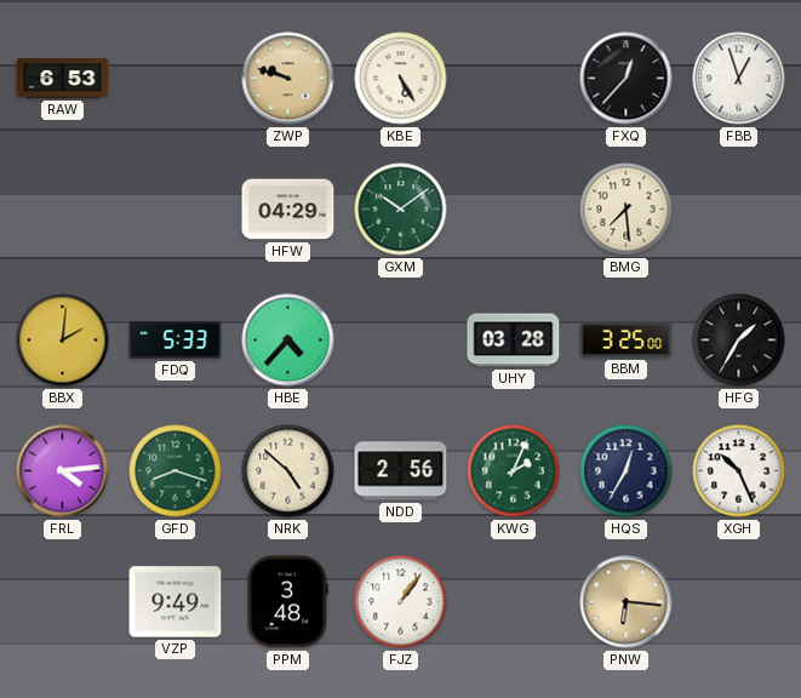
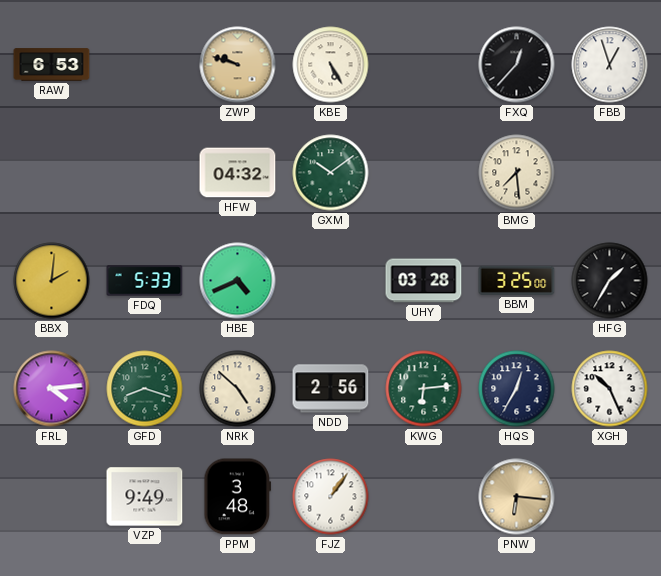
HFW: 04:29 -> 04:32
HBE: 4:37 -> 4:41
KWG: 2:04 -> 6:14
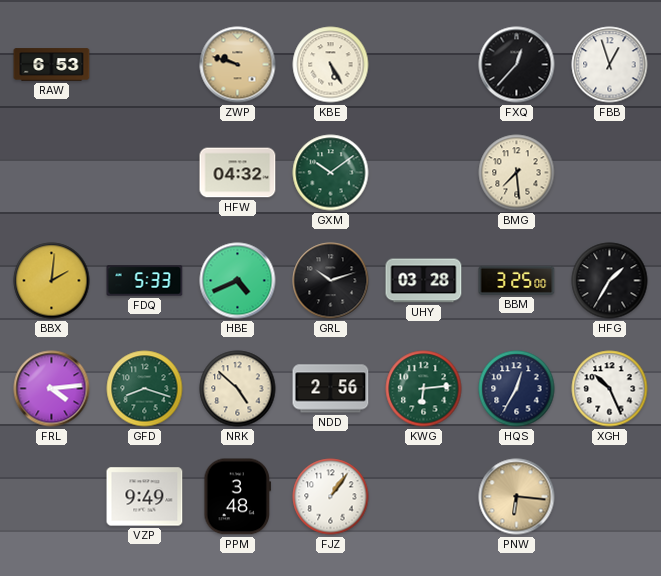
GRL: none -> 10:12
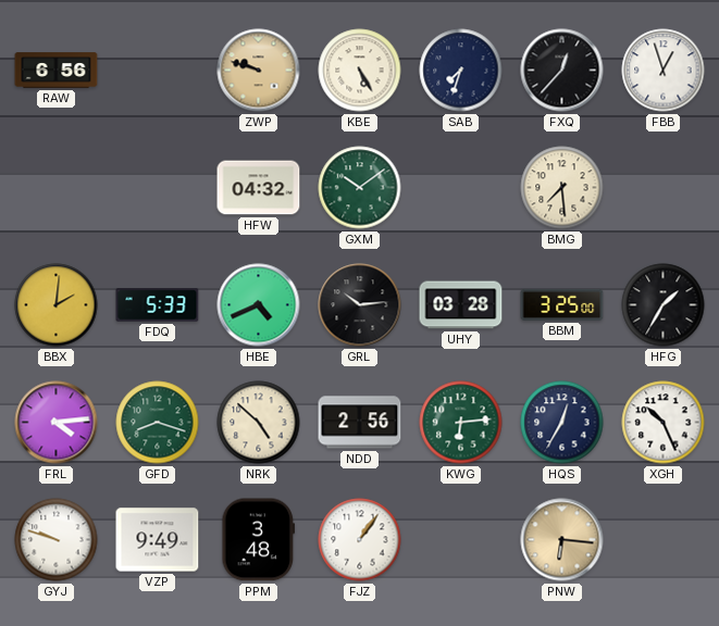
RAW: 6:53 -> 6:56
SAB: none -> 7:33
GRL: 10:12 -> 10:14
GYJ: none -> 9:48
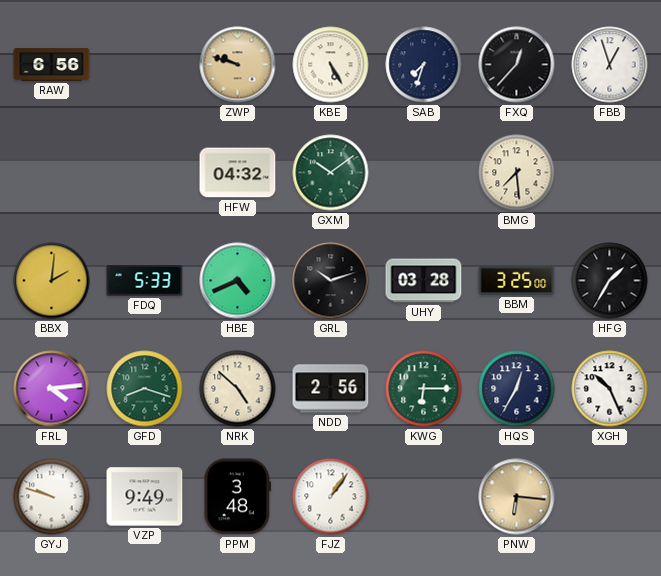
GRL: 10:14 -> 10:12
KWG: 6:14 -> 6:15
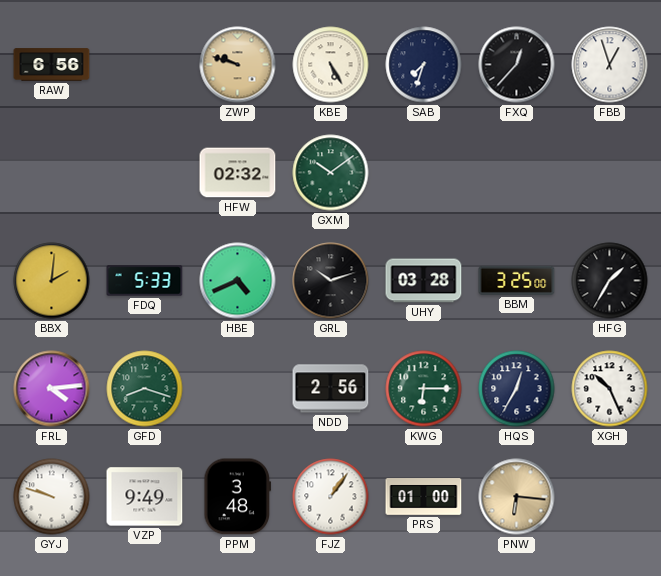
HFW: 04:32 -> 02:32
BMG: 7:29 -> none
NRK: 4:52 -> none
PRS: none -> 01:00
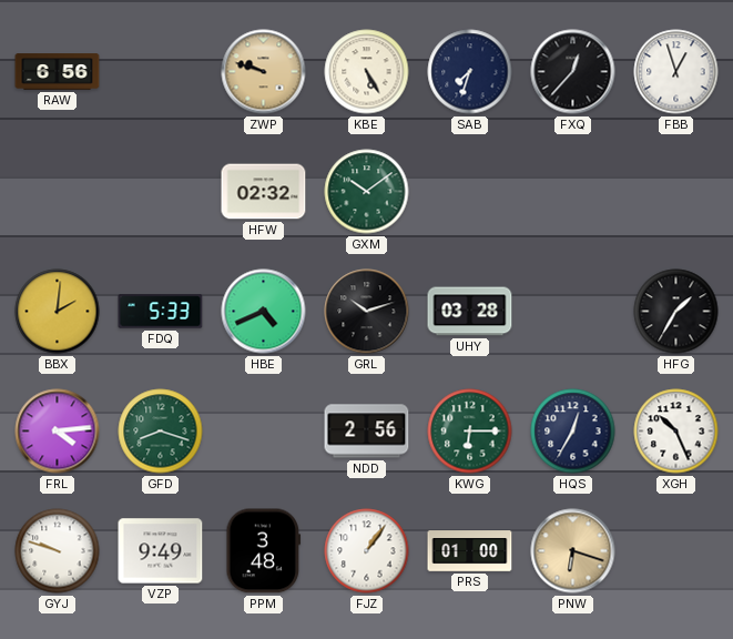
BBM: 3:25 -> none
PNW: 6:16 -> 6:18
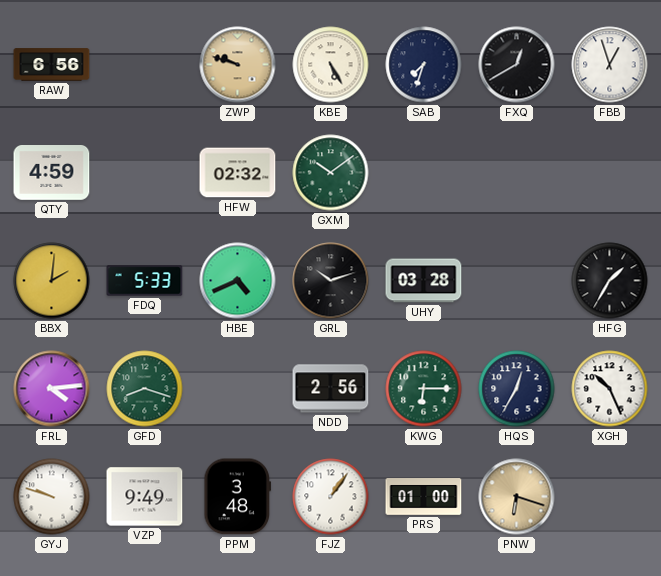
FXQ: 12:37 -> 12:40
QTY: none -> 4:59
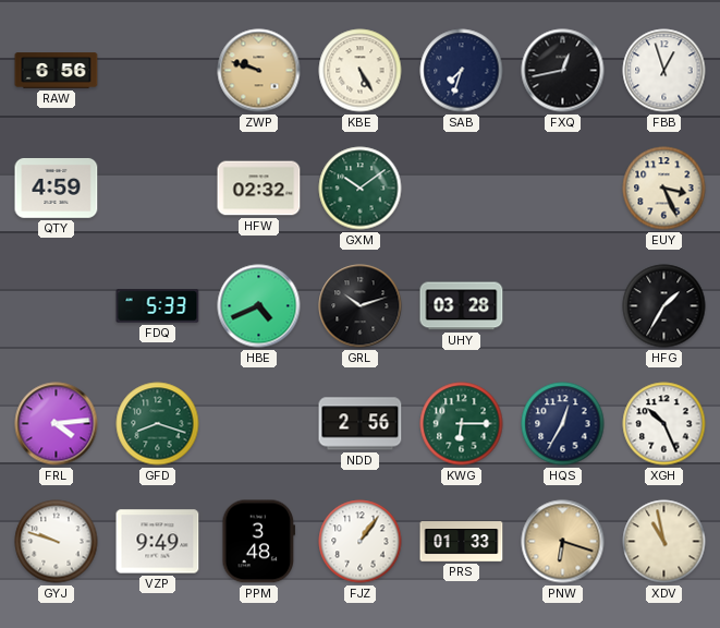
FXQ: 12:40 -> 12:43
EUY: none -> 3:26
BBX: 2:01 -> none
PRS: 01:00 -> 01:33
XDV: none -> 10:58
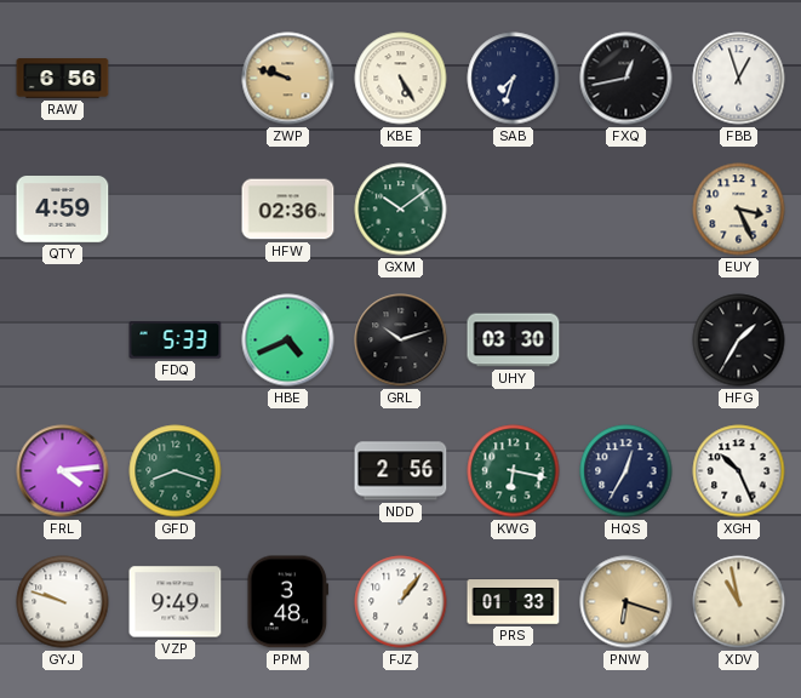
HFW: 02:32 -> 02:36
UHY: 03:28 -> 03:30
KWG: 6:15 -> 6:17
